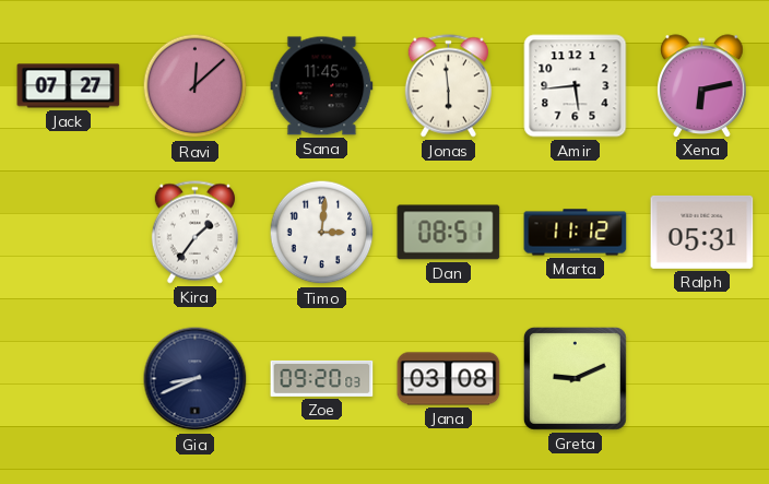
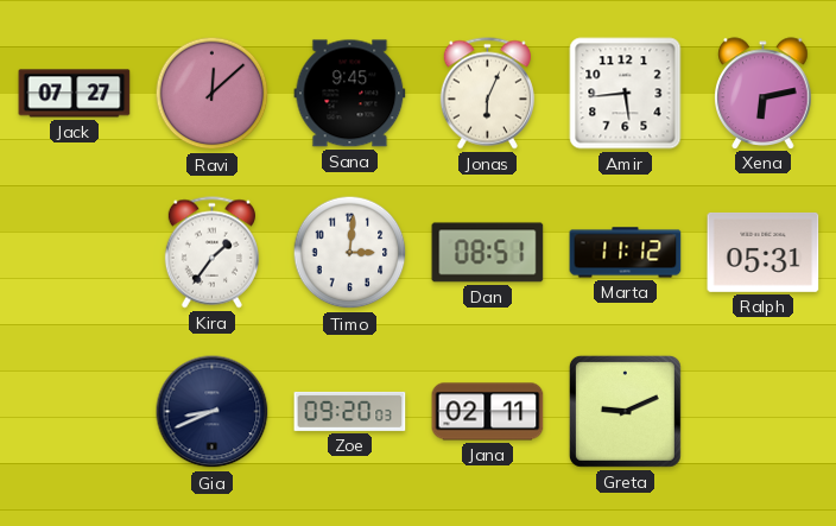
Sana: 11:45 -> 9:45
Jonas: 5:59 -> 6:04
Jana: 03:08 -> 02:11
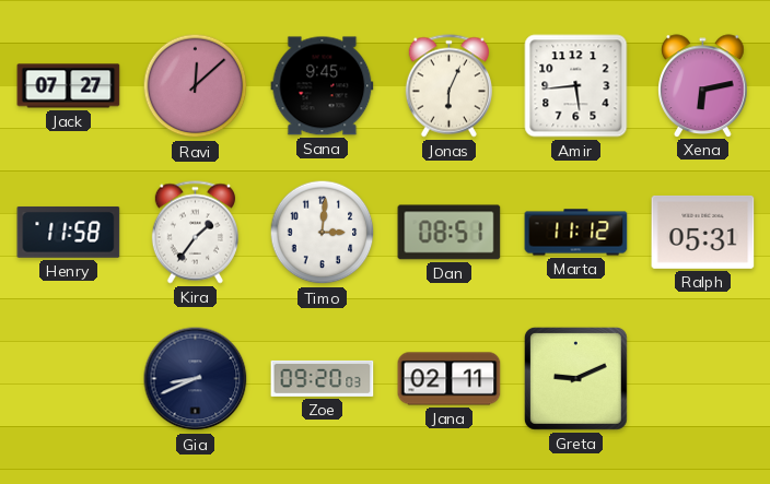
Henry: none -> 11:58
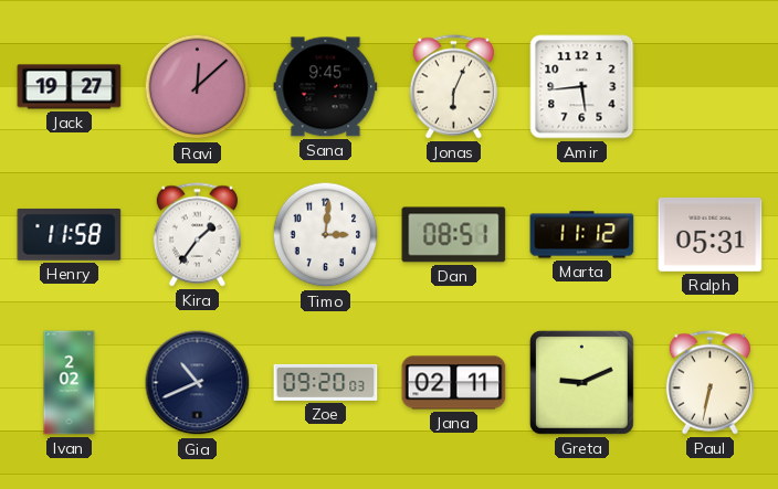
Jack: 07:27 -> 19:27
Xena: 6:13 -> none
Ivan: none -> 2:02
Gia: 8:41 -> 10:41
Paul: none -> 6:32
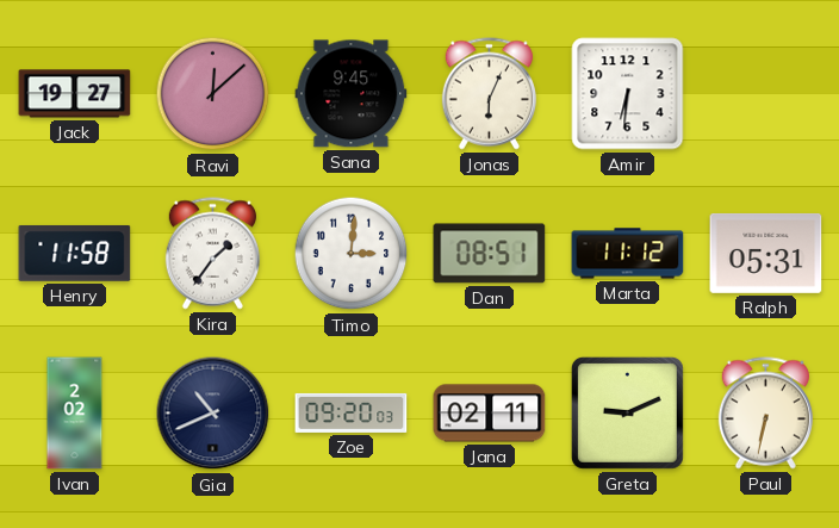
Amir: 5:44 -> 6:31
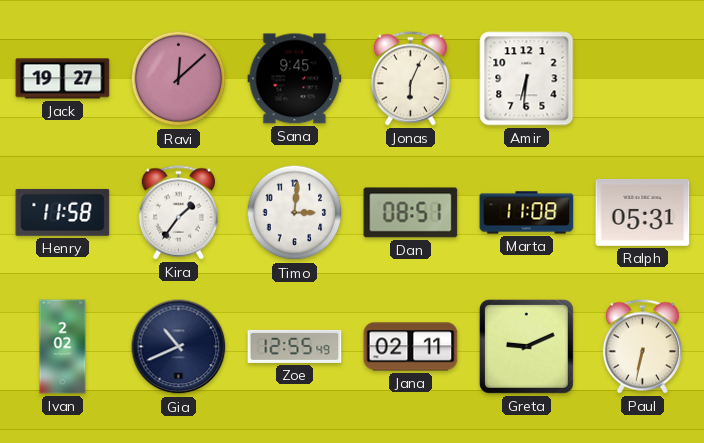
Marta: 11:12 -> 11:08
Zoe: 09:20 -> 12:55
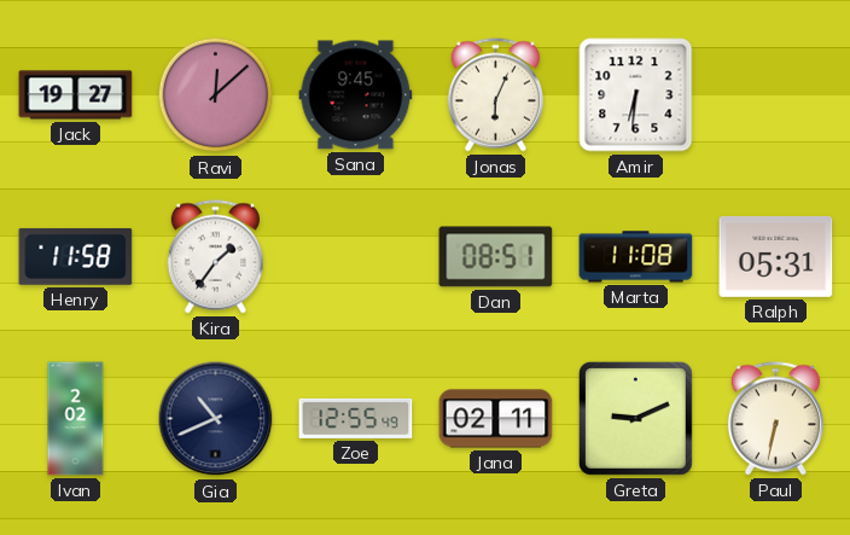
Timo: 3:01 -> none
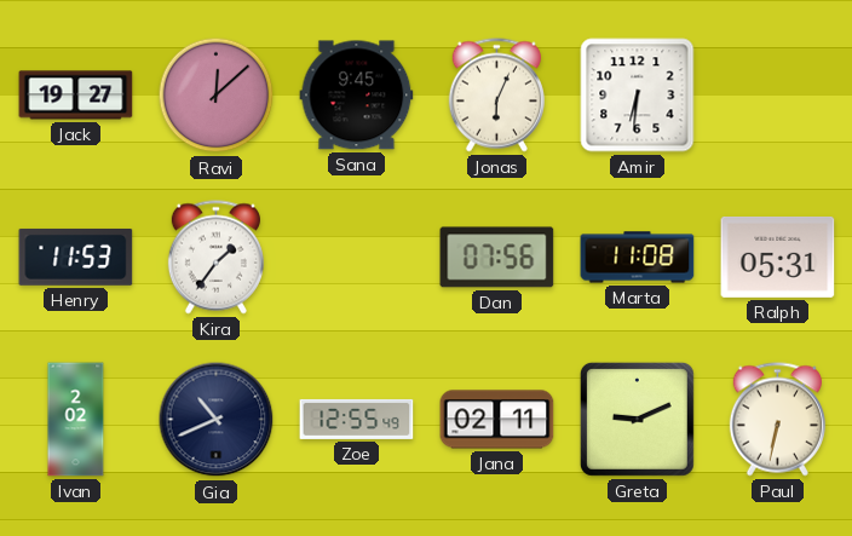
Henry: 11:58 -> 11:53
Dan: 08:51 -> 07:56
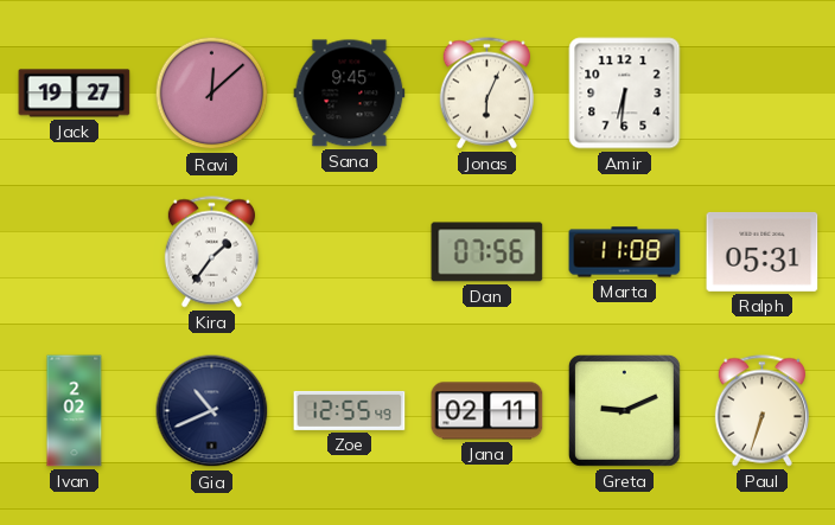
Henry: 11:53 -> none
Paul: 6:32 -> 6:33
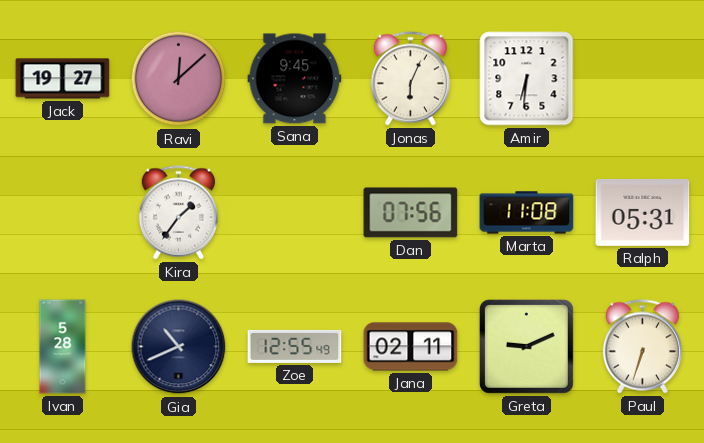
Ivan: 2:02 -> 5:28
